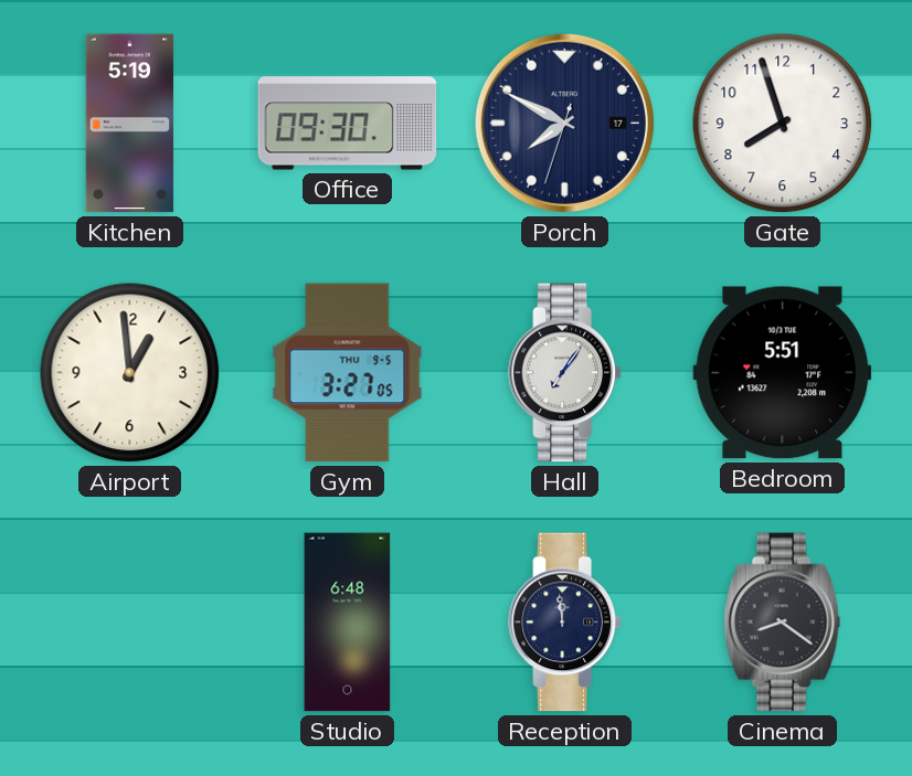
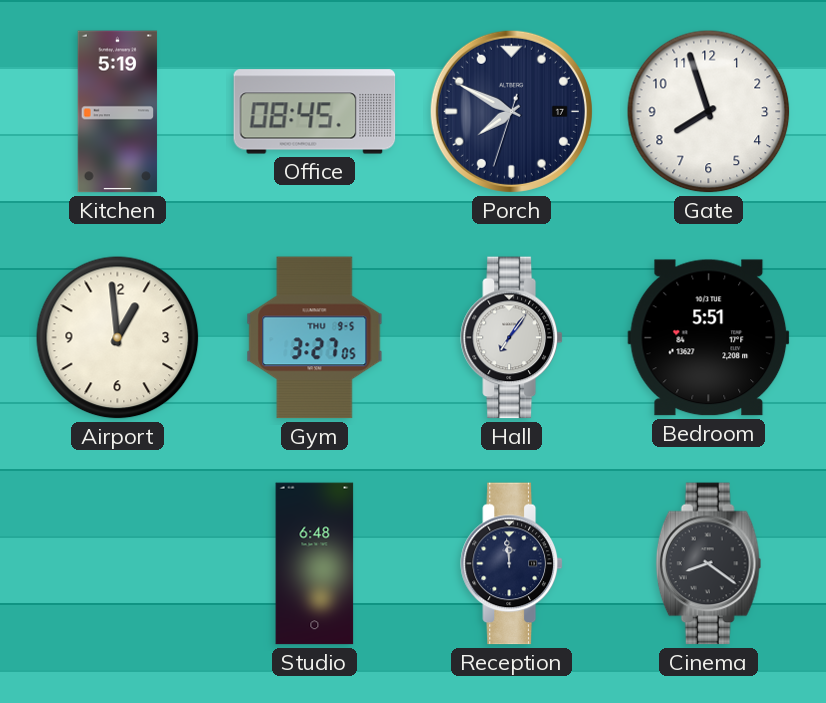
Office: 09:30 -> 08:45
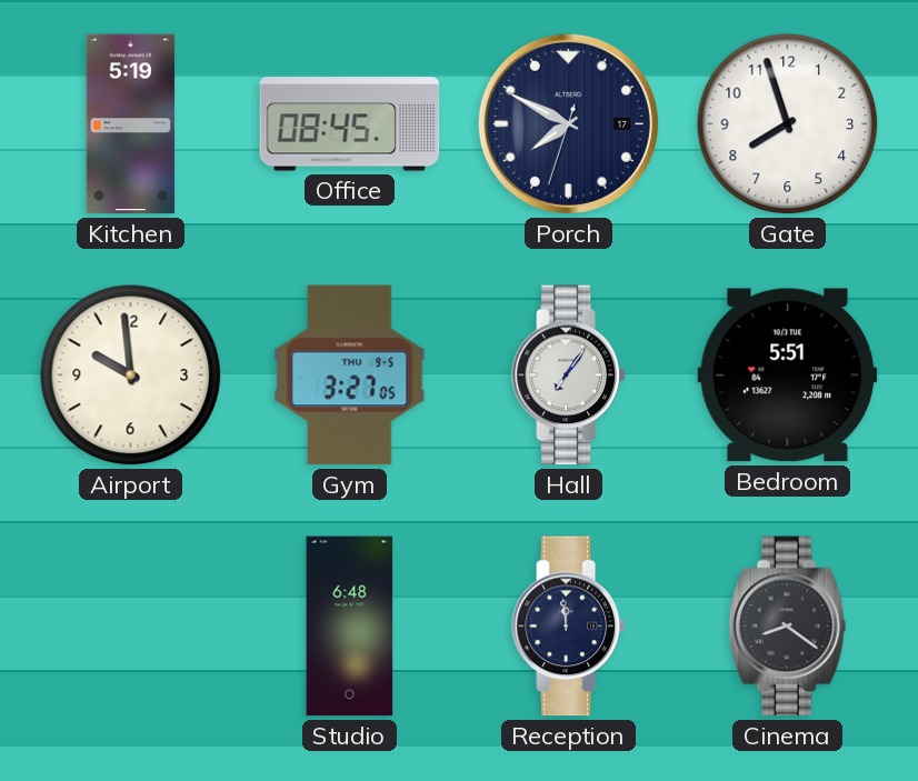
Airport: 12:59 -> 9:59
